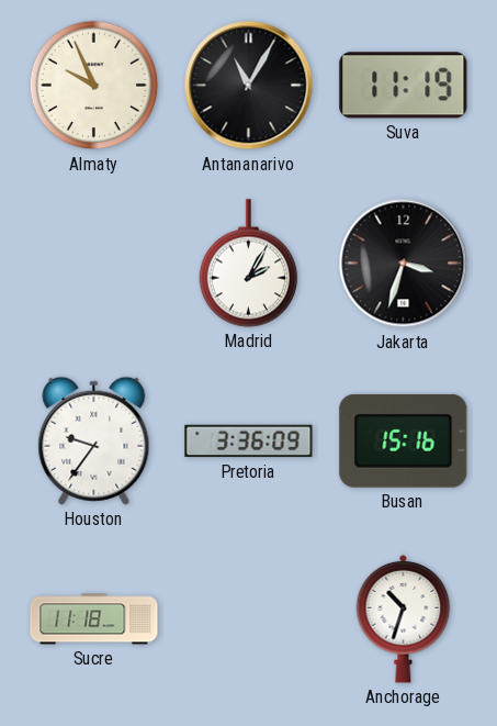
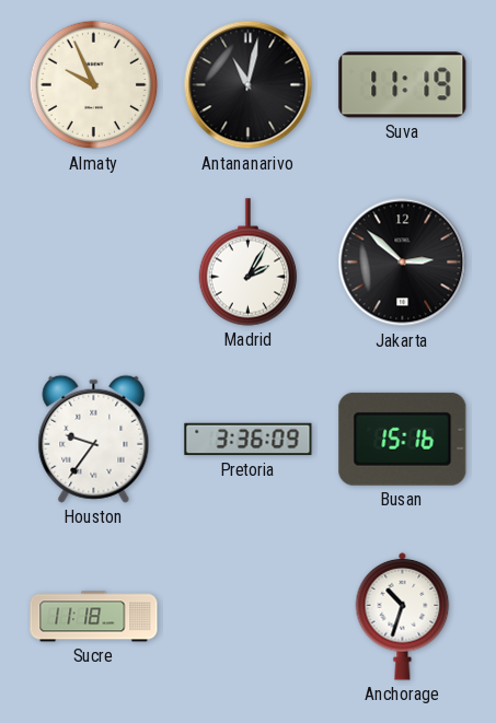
Antananarivo: 11:05 -> 11:02
Jakarta: 3:33 -> 2:52
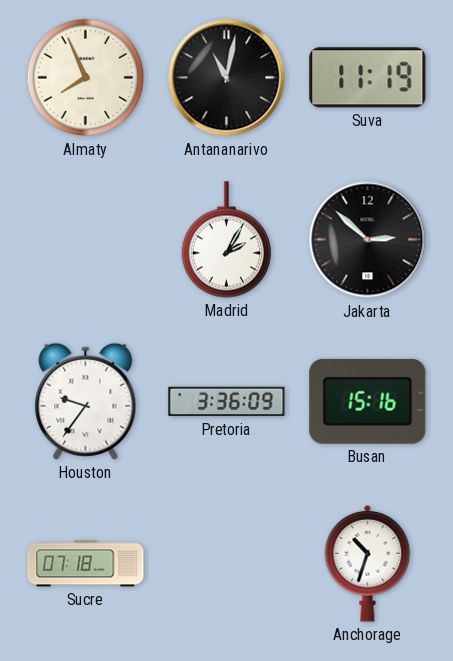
Almaty: 9:56 -> 7:56
Sucre: 11:18 -> 07:18
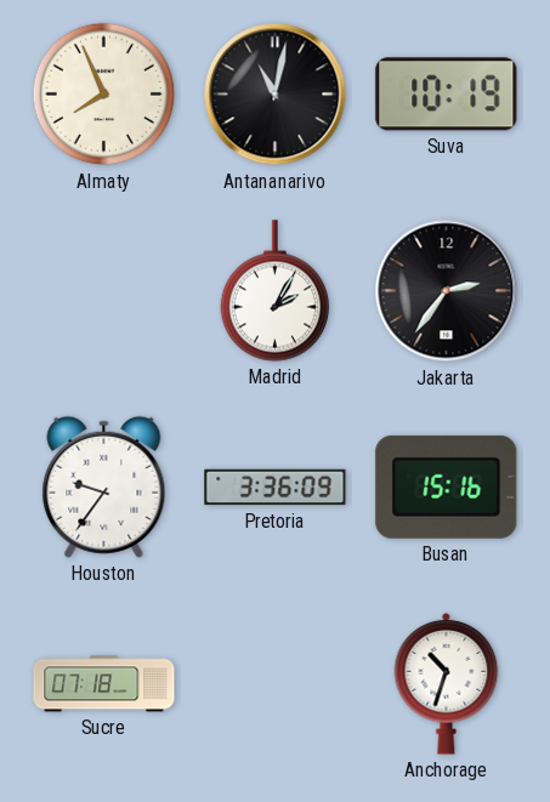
Suva: 11:19 -> 10:19
Jakarta: 2:52 -> 2:36
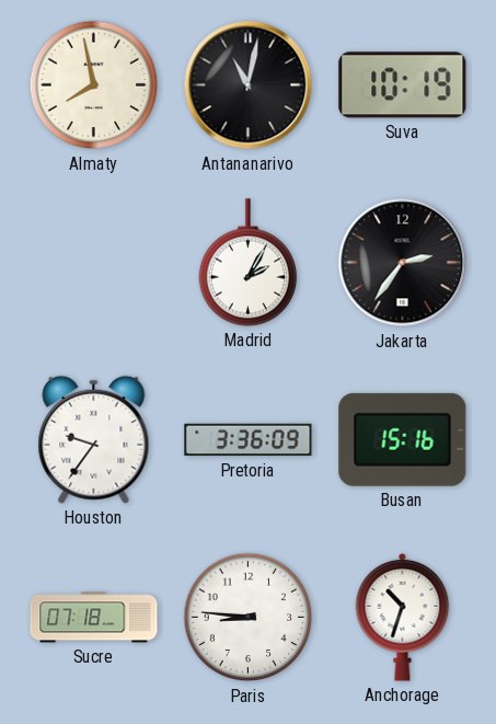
Almaty: 7:56 -> 7:58
Paris: none -> 8:46
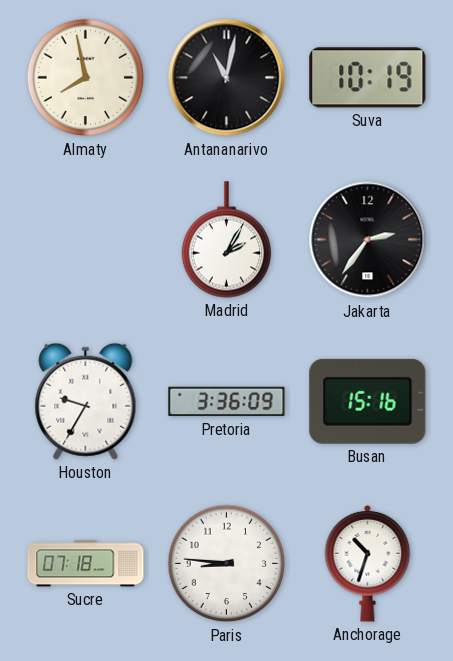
Houston: 9:36 -> 9:35
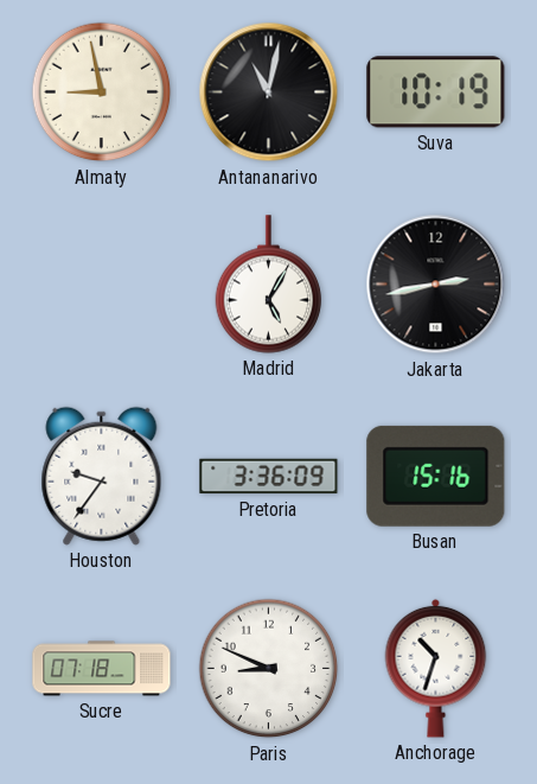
Almaty: 7:58 -> 8:58
Madrid: 2:05 -> 5:05
Jakarta: 2:36 -> 2:43
Houston: 9:35 -> 9:36
Paris: 8:46 -> 8:49
